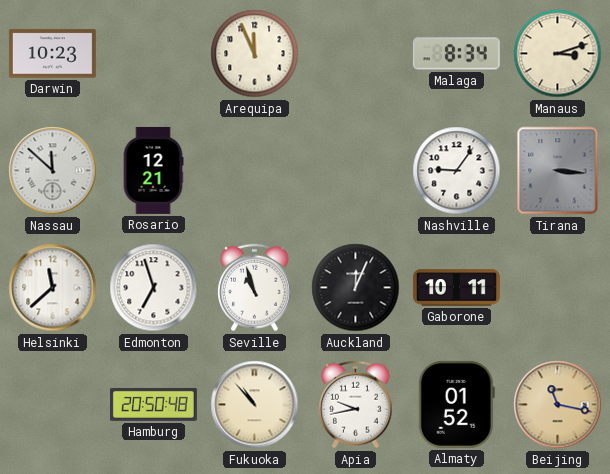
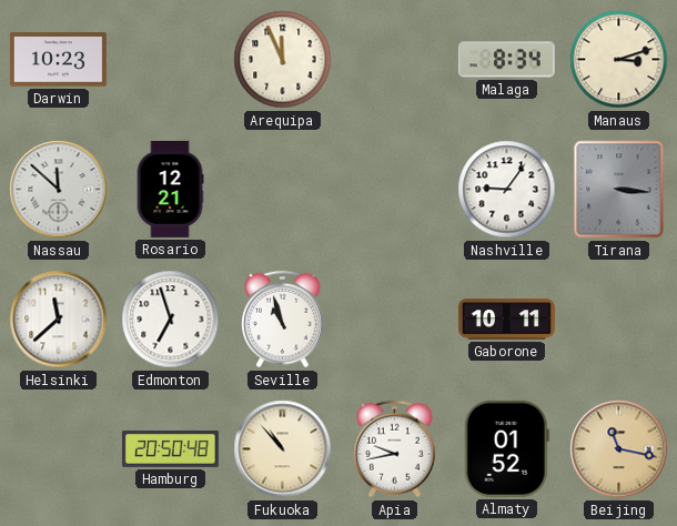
Auckland: 12:04 -> none
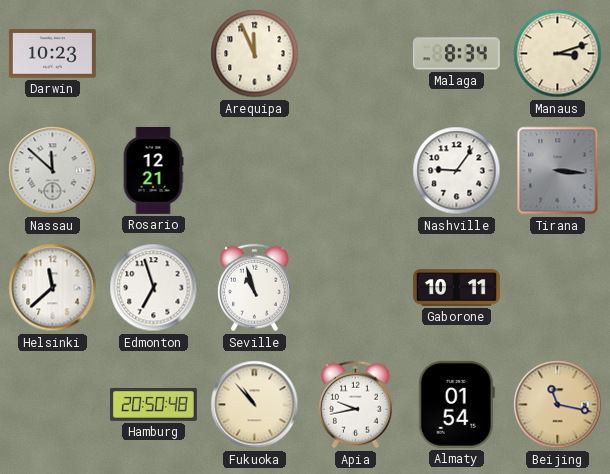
Almaty: 01:52 -> 01:54
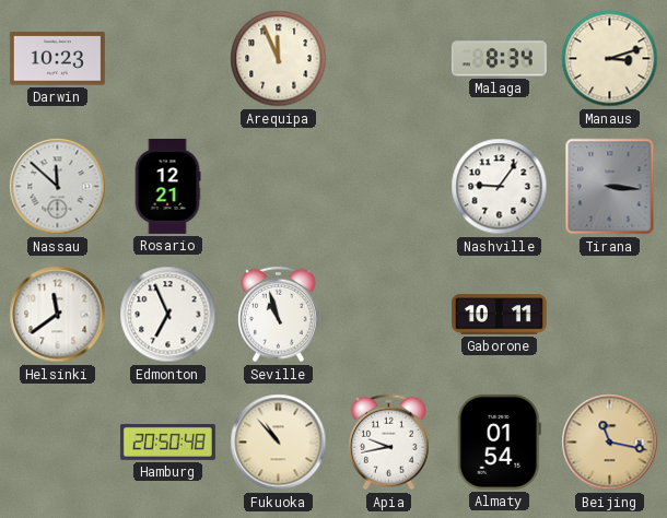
Helsinki: 11:38 -> 11:39
Edmonton: 6:57 -> 6:56
